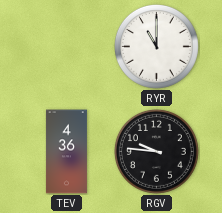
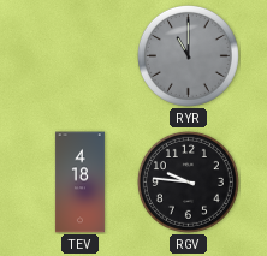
RYR dial: white -> grey
TEV: 4:36 -> 4:18
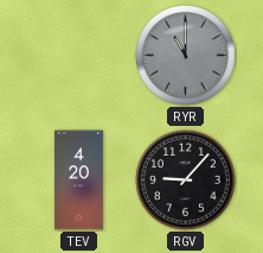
TEV: 4:18 -> 4:20
RGV: 9:46 -> 9:07
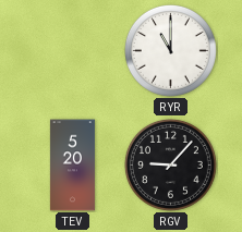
RYR dial: grey -> white
TEV: 4:20 -> 5:20
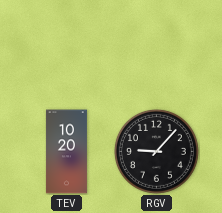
RYR: 11:00 -> none
TEV: 5:20 -> 10:20
